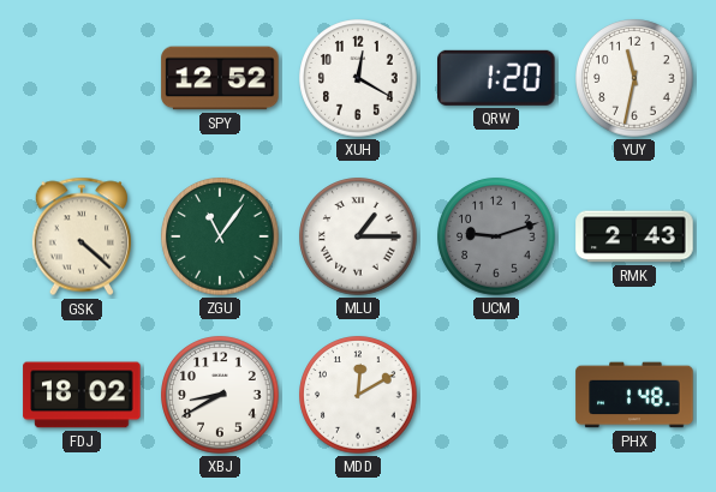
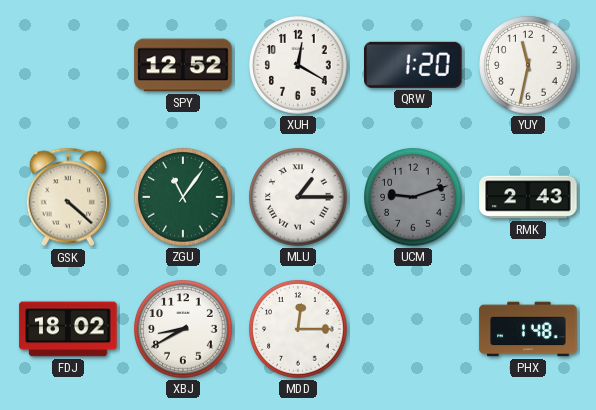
MDD: 12:10 -> 12:15
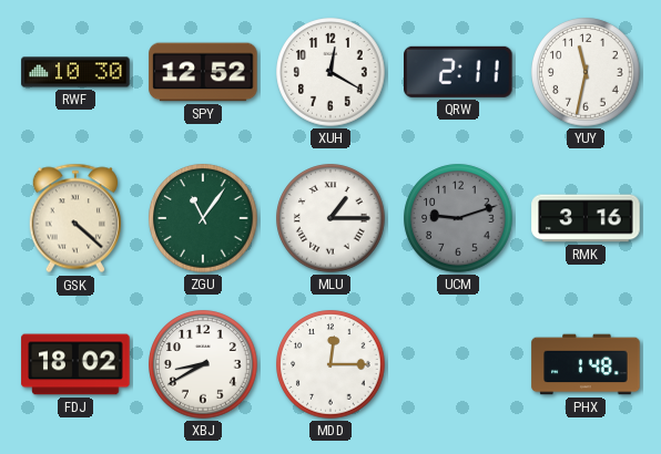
RWF: none -> 10:30
QRW: 1:20 -> 2:11
RMK: 2:43 -> 3:16
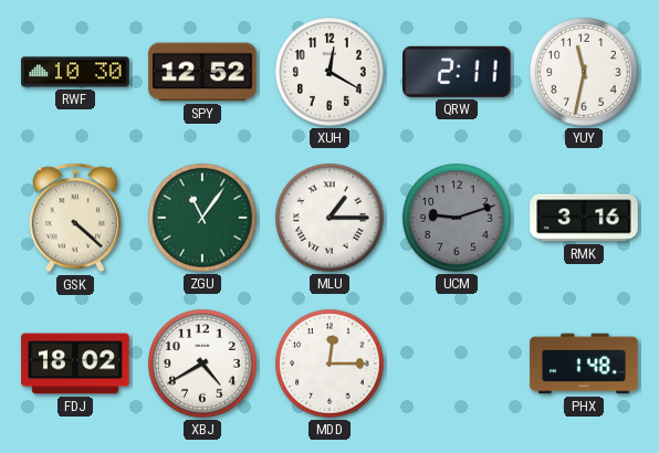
XBJ: 8:40 -> 4:40
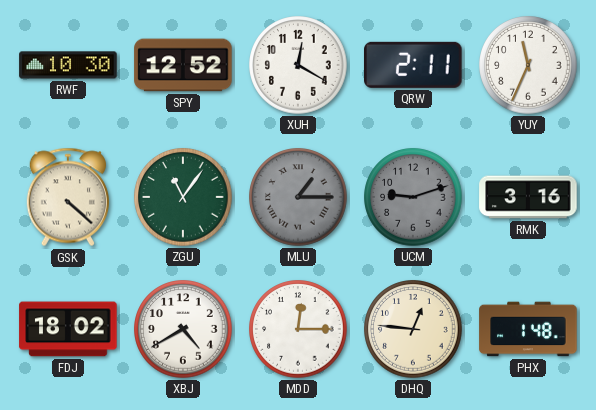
YUY: 11:32 -> 11:34
MLU dial: white -> grey
DHQ: none -> 12:46
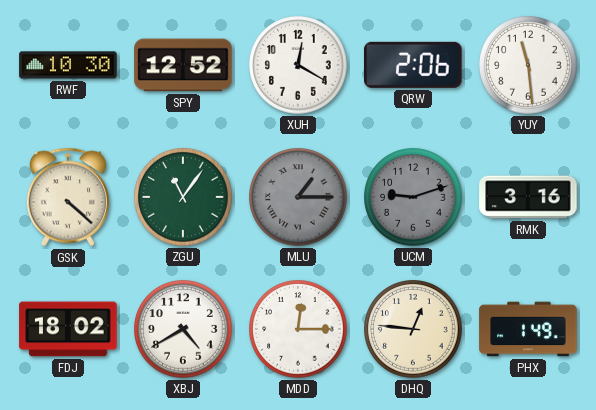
QRW: 2:11 -> 2:06
YUY: 11:34 -> 11:29
PHX: 1:48 -> 1:49
